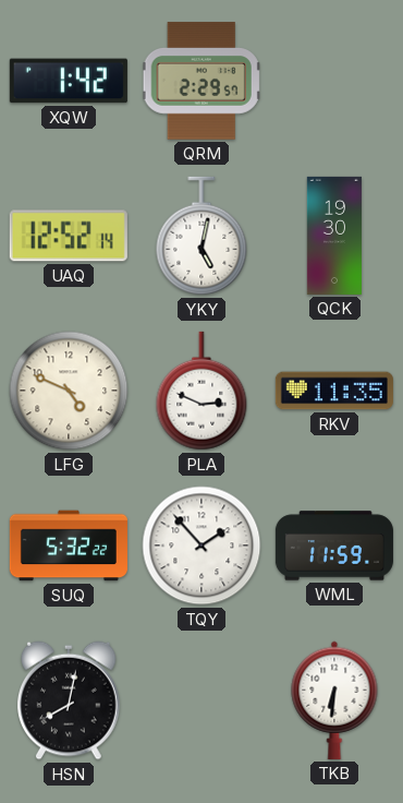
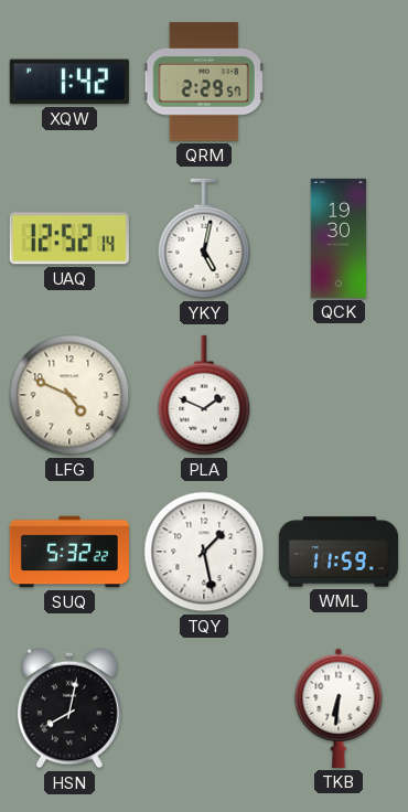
PLA: 2:49 -> 1:49
RKV: 11:35 -> none
TQY: 1:53 -> 1:28
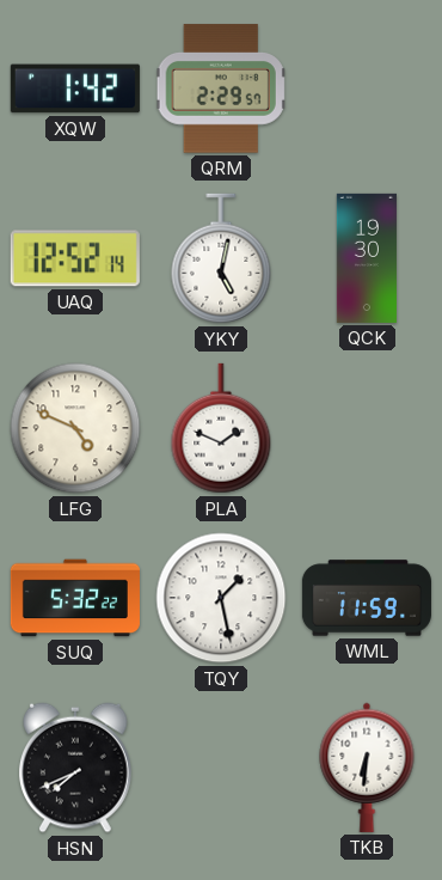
HSN: 8:02 -> 7:41
